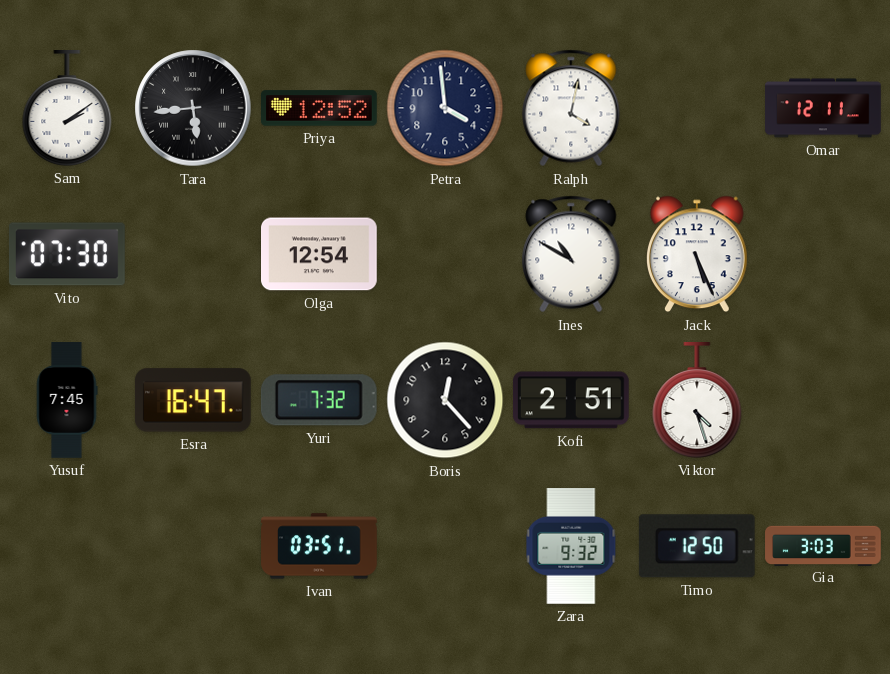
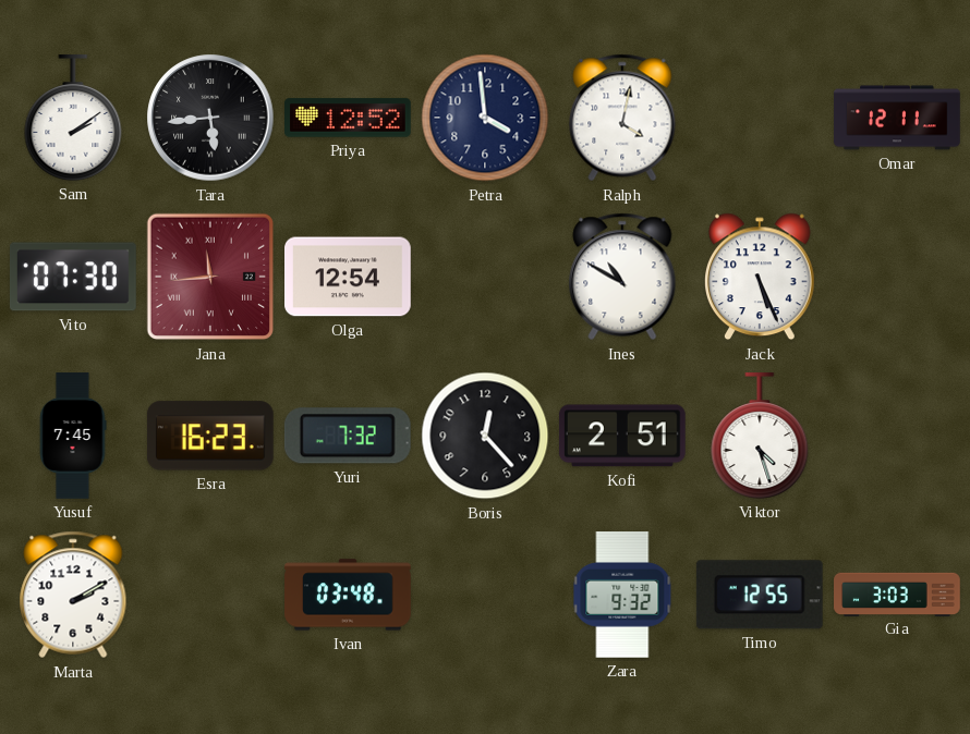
Jana: none -> 11:44
Esra: 16:47 -> 16:23
Marta: none -> 2:10
Ivan: 03:51 -> 03:48
Timo: 12:50 -> 12:55
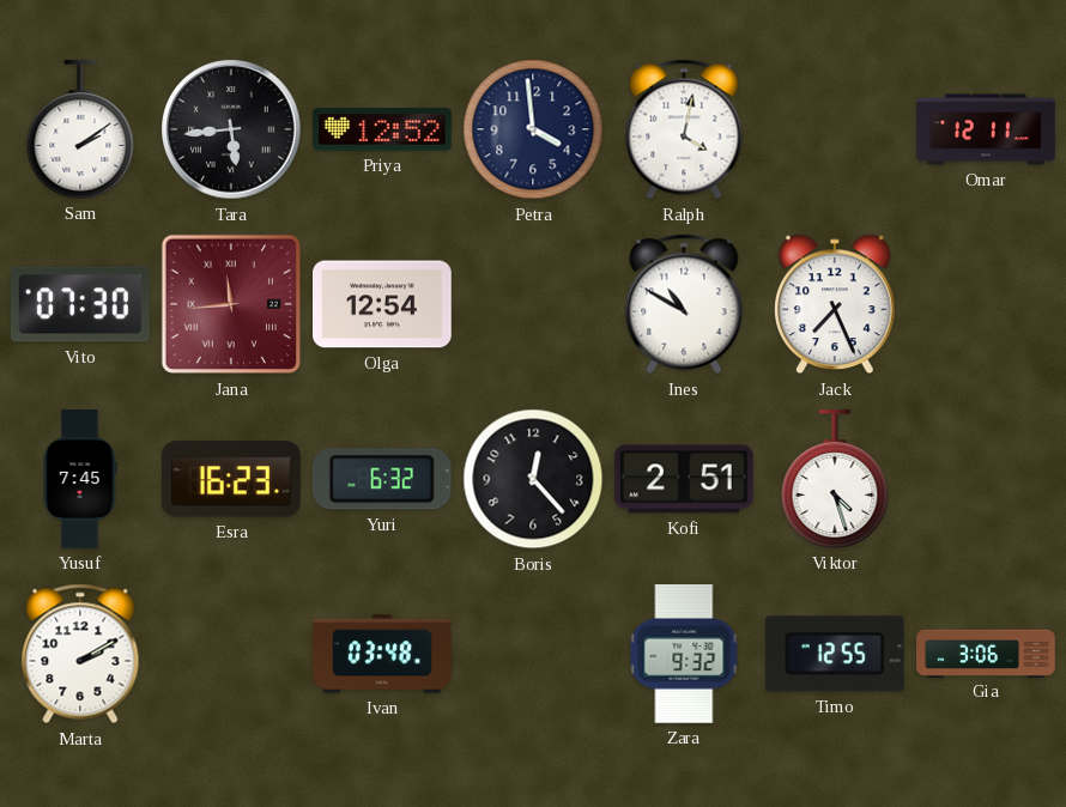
Jack: 5:26 -> 7:26
Yuri: 7:32 -> 6:32
Gia: 3:03 -> 3:06
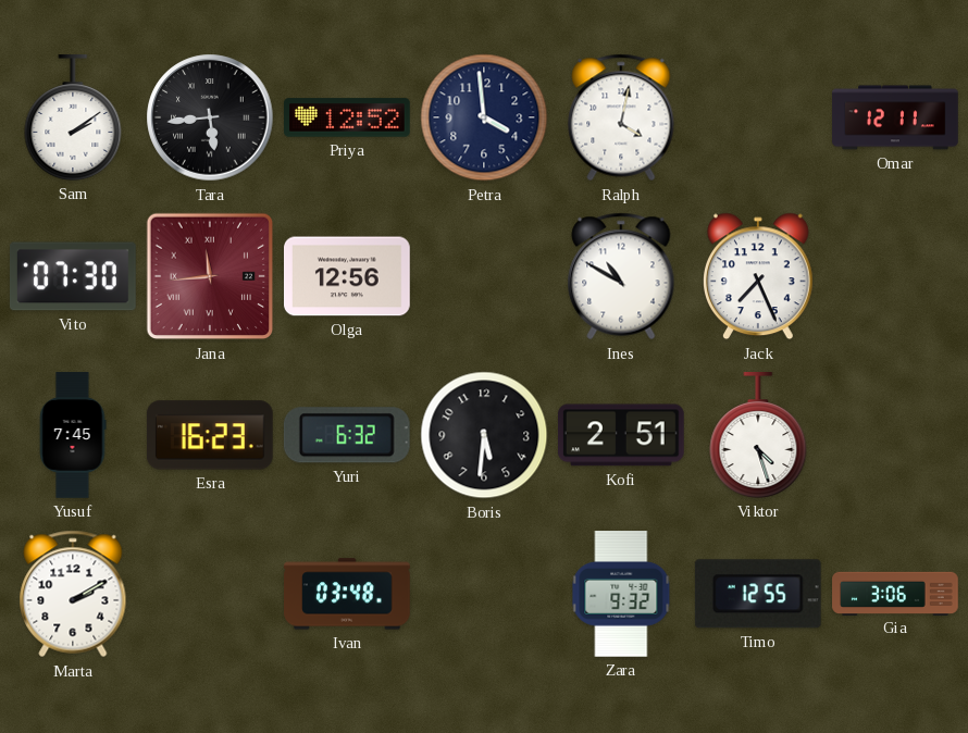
Olga: 12:54 -> 12:56
Boris: 12:23 -> 5:31
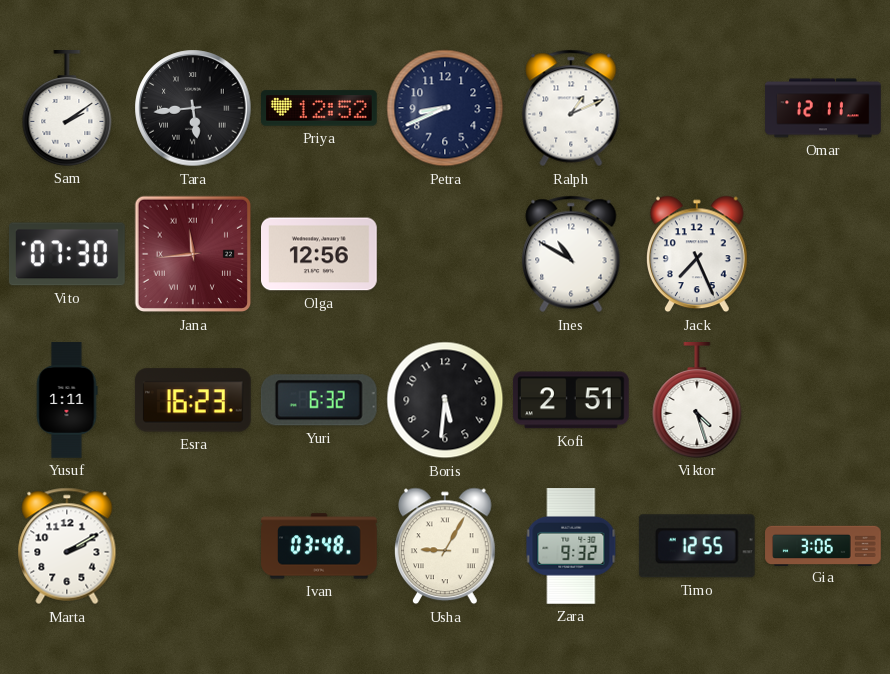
Petra: 3:59 -> 8:41
Ralph: 4:02 -> 1:11
Yusuf: 7:45 -> 1:11
Usha: none -> 9:05
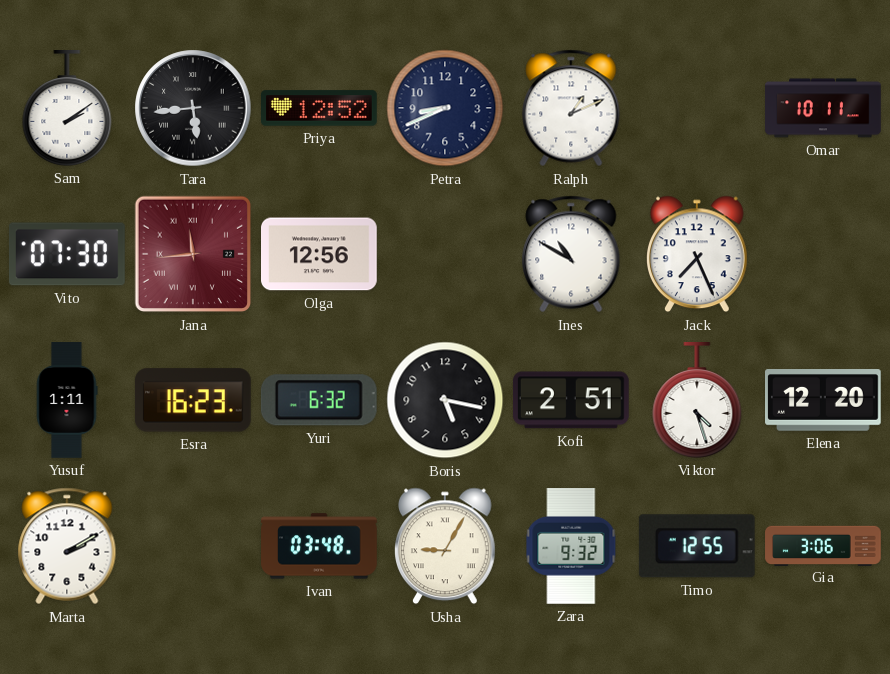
Omar: 12:11 -> 10:11
Boris: 5:31 -> 5:17
Elena: none -> 12:20
